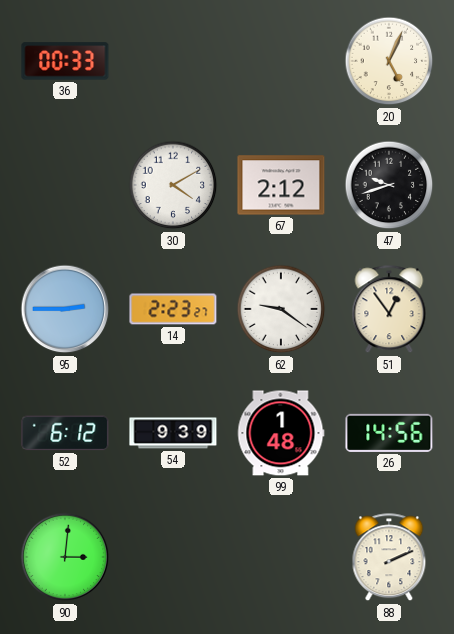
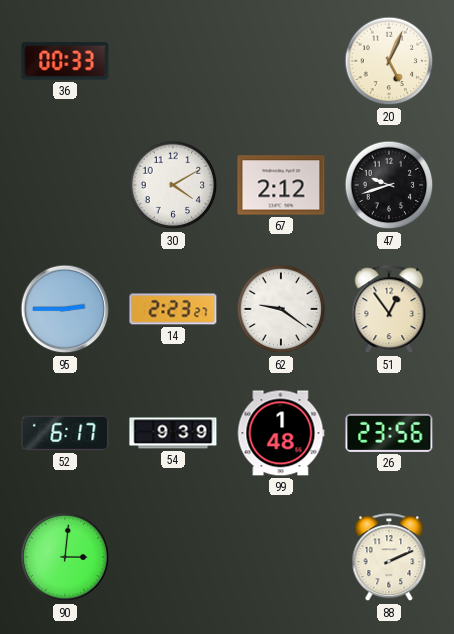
52: 6:12 -> 6:17
26: 14:56 -> 23:56
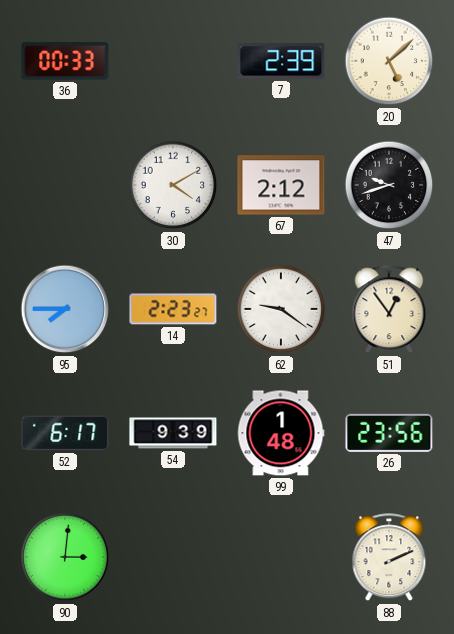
7: none -> 2:39
20: 5:04 -> 5:08
95: 2:45 -> 7:45
